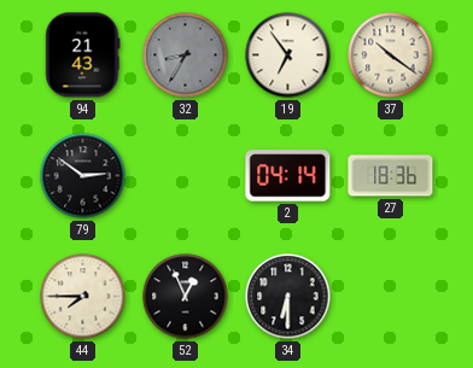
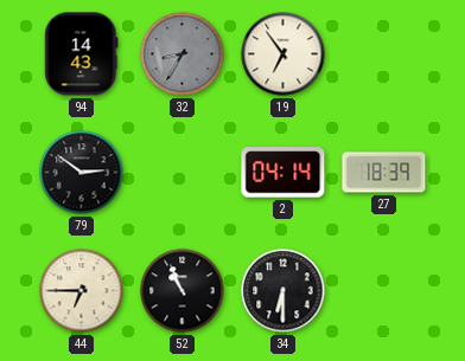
94: 21:43 -> 14:43
37: 10:21 -> none
27: 18:36 -> 18:39
44: 7:45 -> 6:45
52: 12:56 -> 10:56
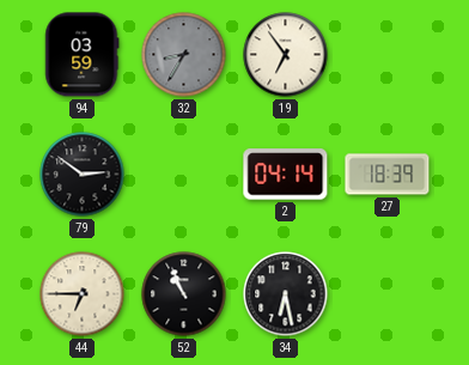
94: 14:43 -> 03:59
34: 6:30 -> 6:28
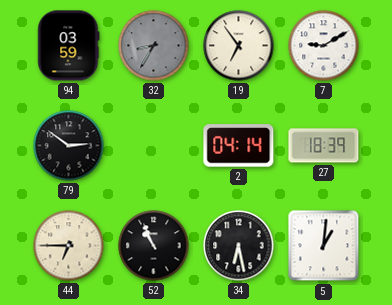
7: none -> 9:10
5: none -> 1:01
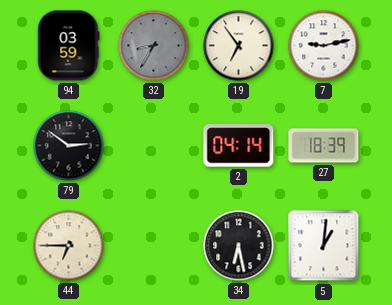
7: 9:10 -> 9:13
52: 10:56 -> none
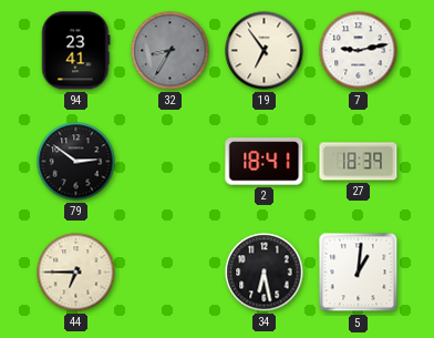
94: 03:59 -> 23:41
2: 04:14 -> 18:41
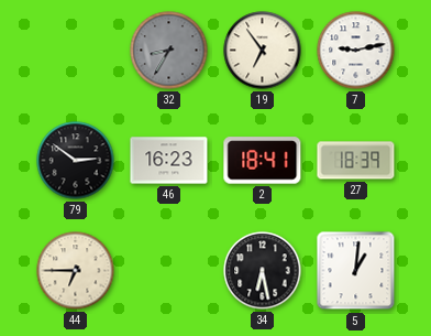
94: 23:41 -> none
46: none -> 16:23
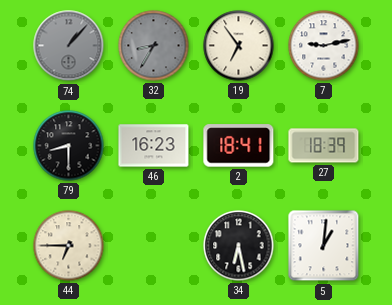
74: none -> 1:07
79: 2:51 -> 8:30
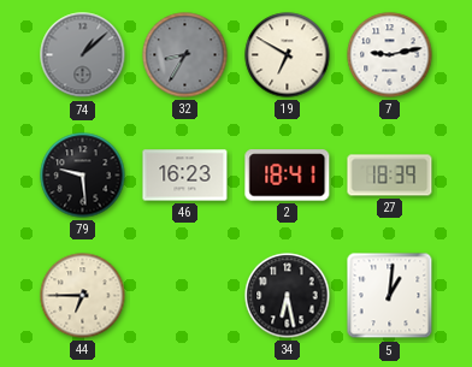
74: 1:07 -> 1:08
19: 6:54 -> 6:50
79: 8:30 -> 9:29
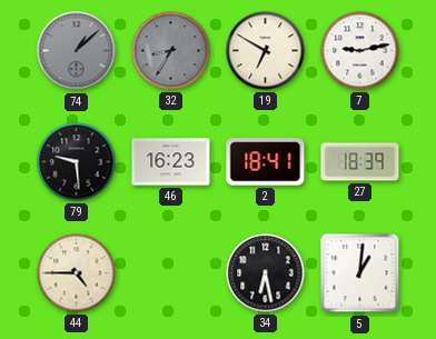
44: 6:45 -> 4:45
